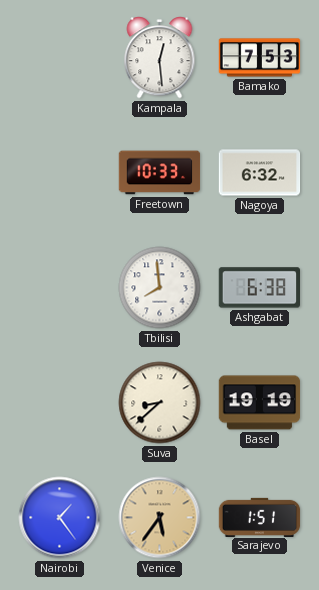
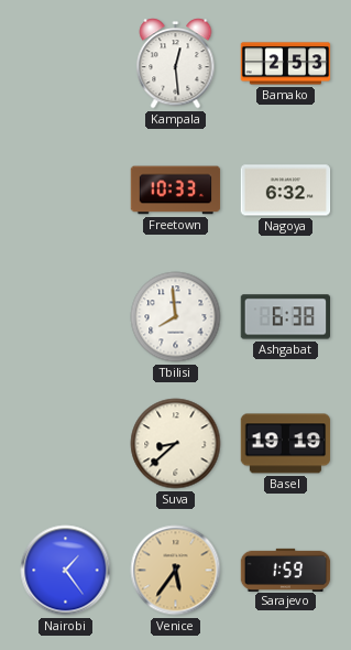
Bamako: 7:53 -> 2:53
Sarajevo: 1:51 -> 1:59
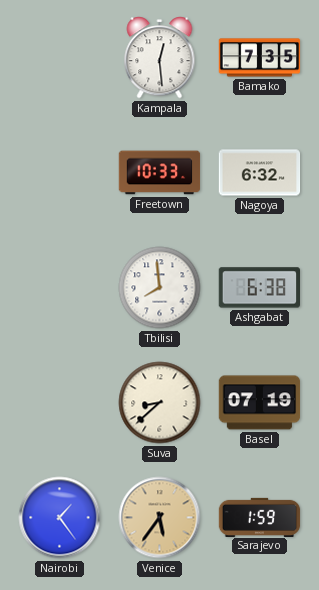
Bamako: 2:53 -> 7:35
Basel: 19:19 -> 07:19
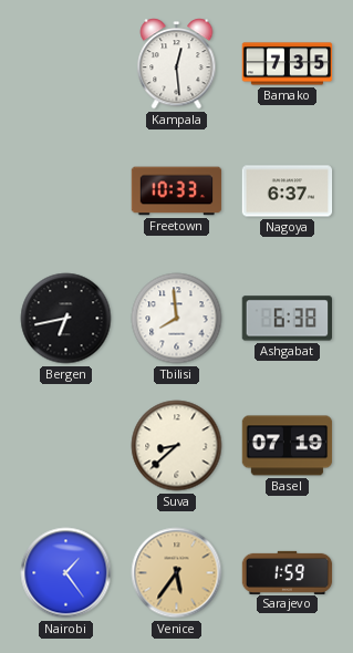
Nagoya: 6:32 -> 6:37
Bergen: none -> 6:43
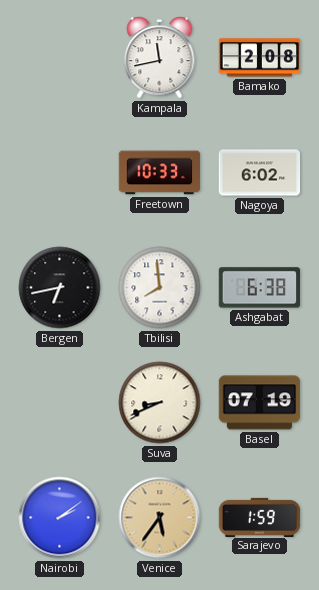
Kampala: 12:29 -> 11:43
Bamako: 7:35 -> 2:08
Nagoya: 6:37 -> 6:02
Suva: 8:38 -> 8:41
Nairobi: 1:24 -> 2:09
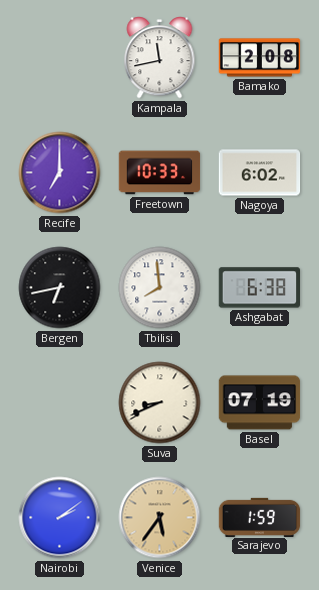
Recife: none -> 7:00
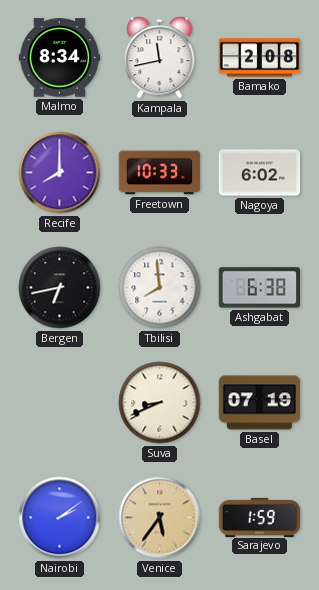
Malmo: none -> 8:34
Recife: 7:00 -> 8:00
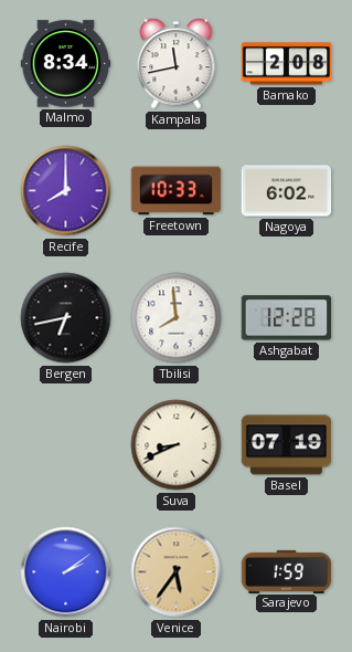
Ashgabat: 6:38 -> 12:28
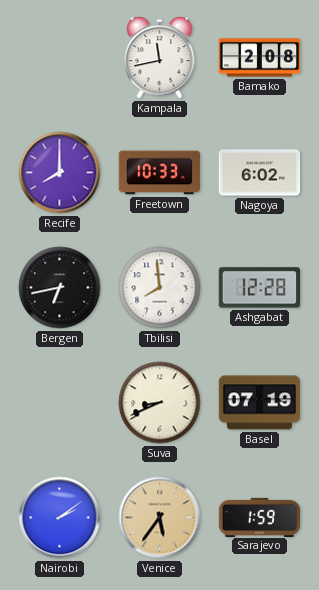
Malmo: 8:34 -> none
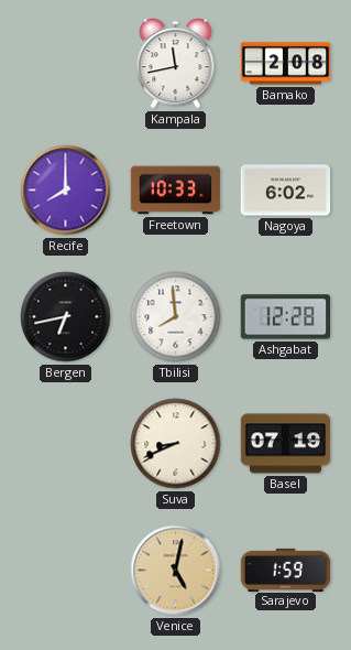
Nairobi: 2:09 -> none
Venice: 5:36 -> 5:02
